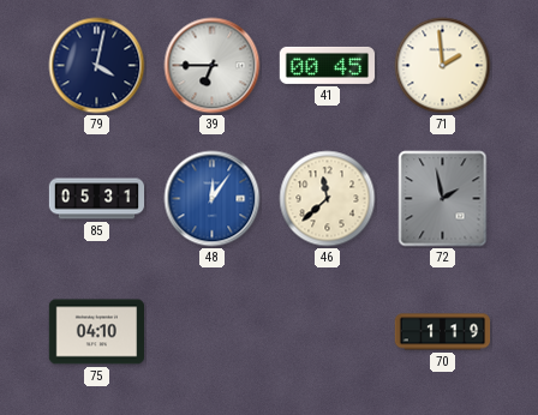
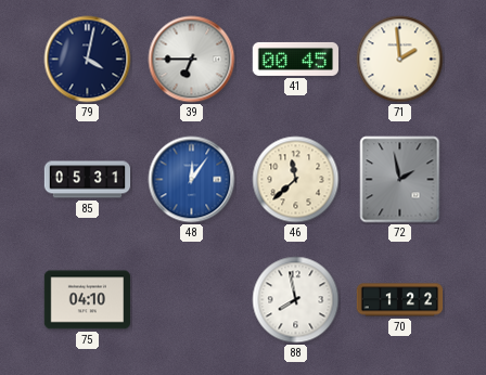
88: none -> 7:58
70: 1:19 -> 1:22
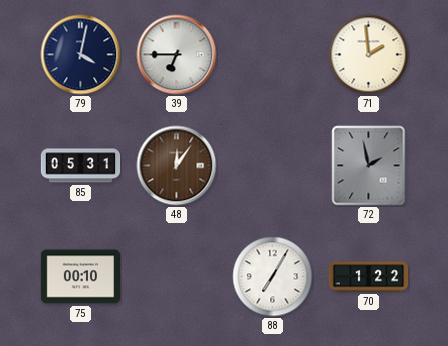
41: 00:45 -> none
48 dial: blue -> brown
46: 11:38 -> none
75: 04:10 -> 00:10
88: 7:58 -> 7:05
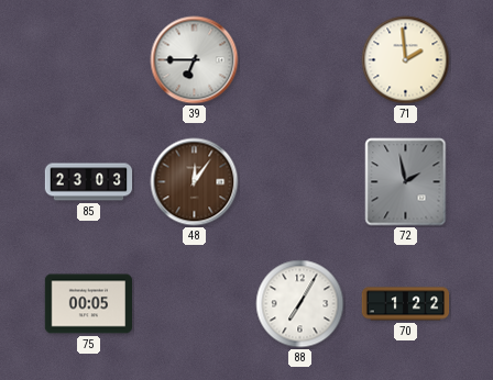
79: 4:02 -> none
85: 05:31 -> 23:03
75: 00:10 -> 00:05
